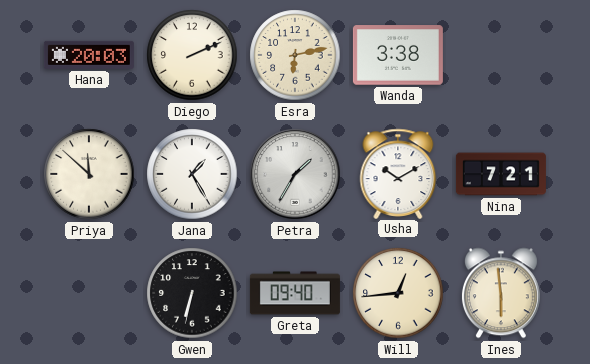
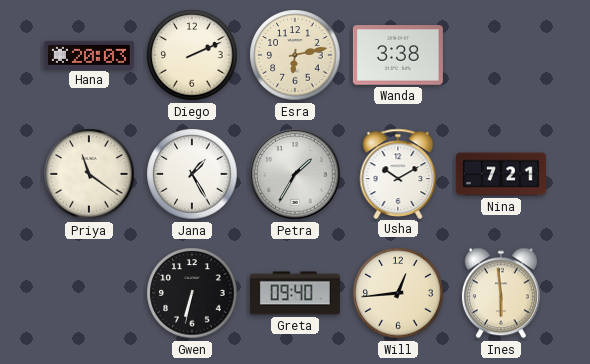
Priya: 11:52 -> 11:21
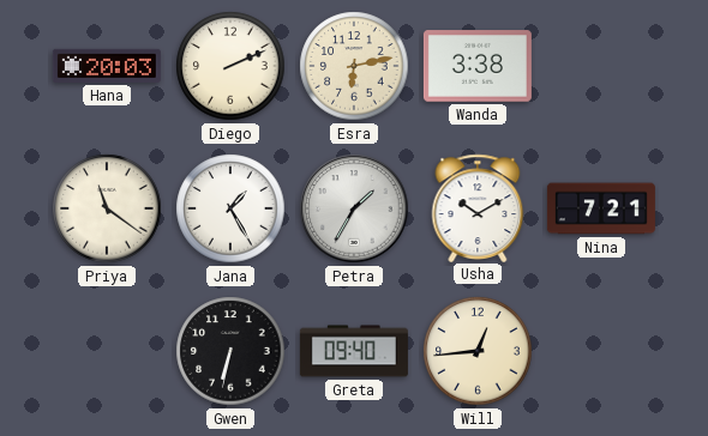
Ines: 5:59 -> none
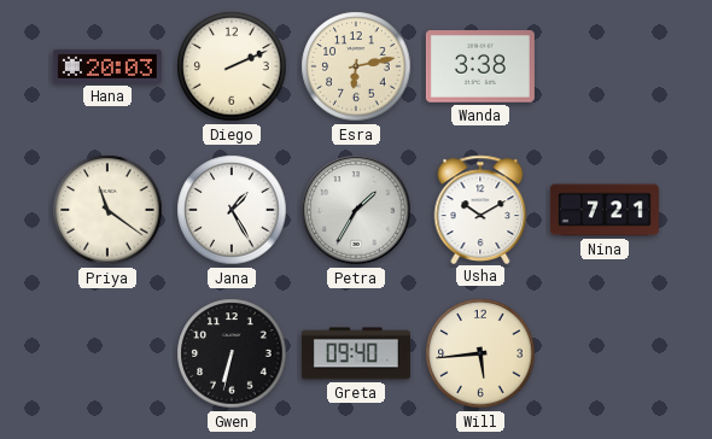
Will: 12:44 -> 5:44
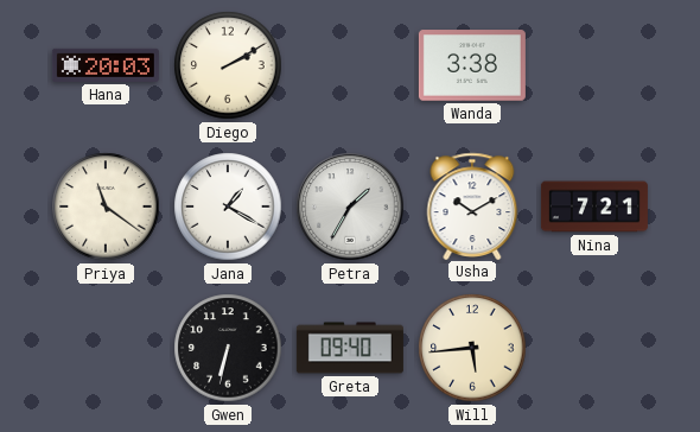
Diego: 2:11 -> 2:10
Esra: 6:13 -> none
Jana: 1:25 -> 1:20
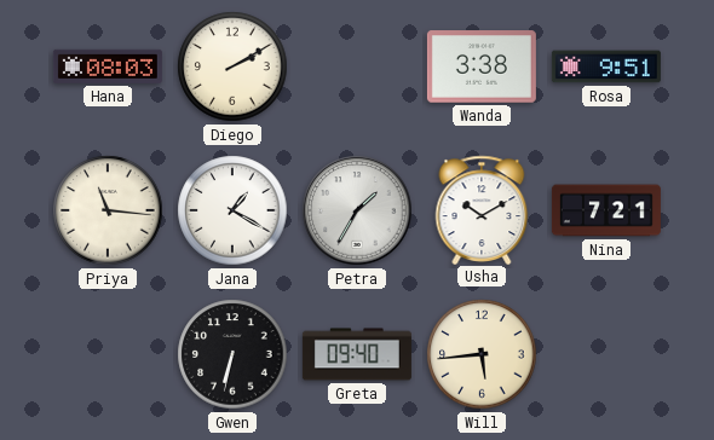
Hana: 20:03 -> 08:03
Rosa: none -> 9:51
Priya: 11:21 -> 11:16
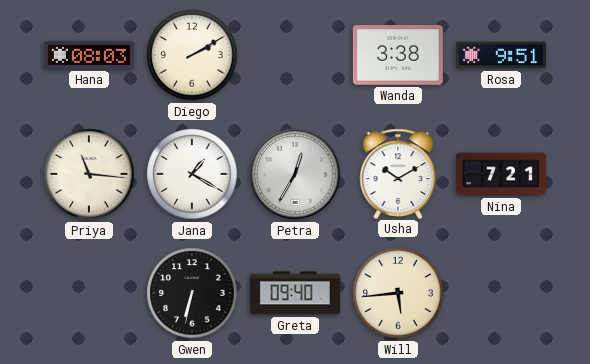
Petra: 1:35 -> 12:35
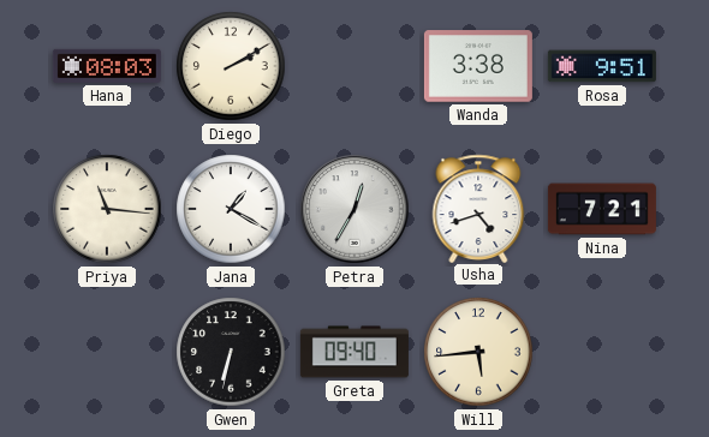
Usha: 10:10 -> 4:42
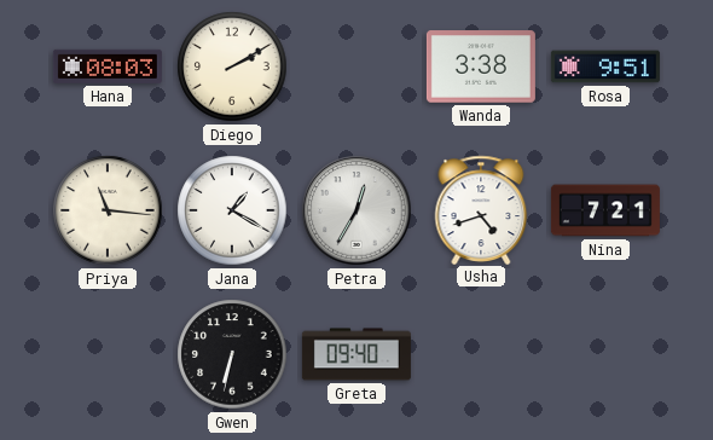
Will: 5:44 -> none
